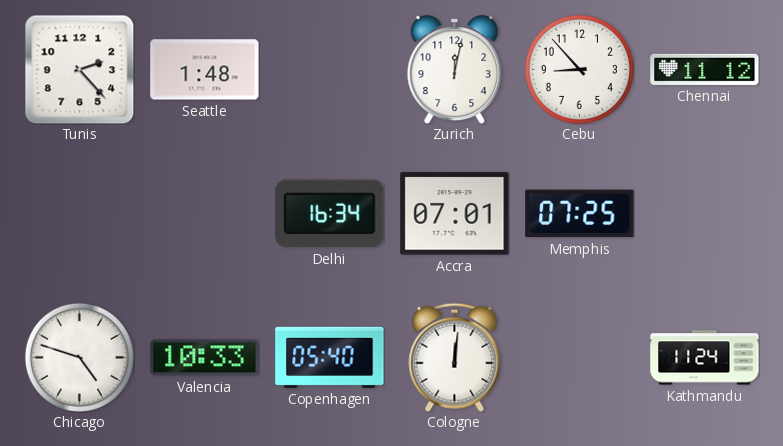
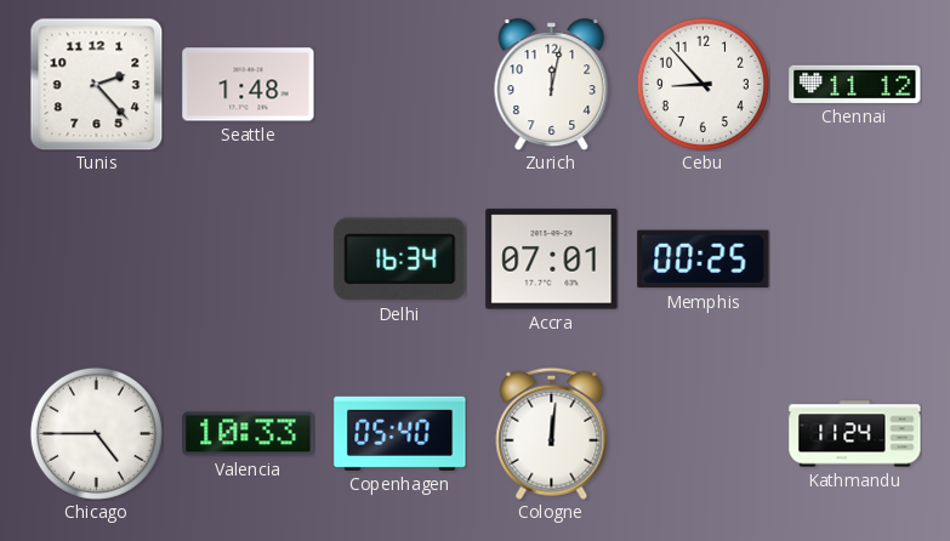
Memphis: 07:25 -> 00:25
Chicago: 4:48 -> 4:45
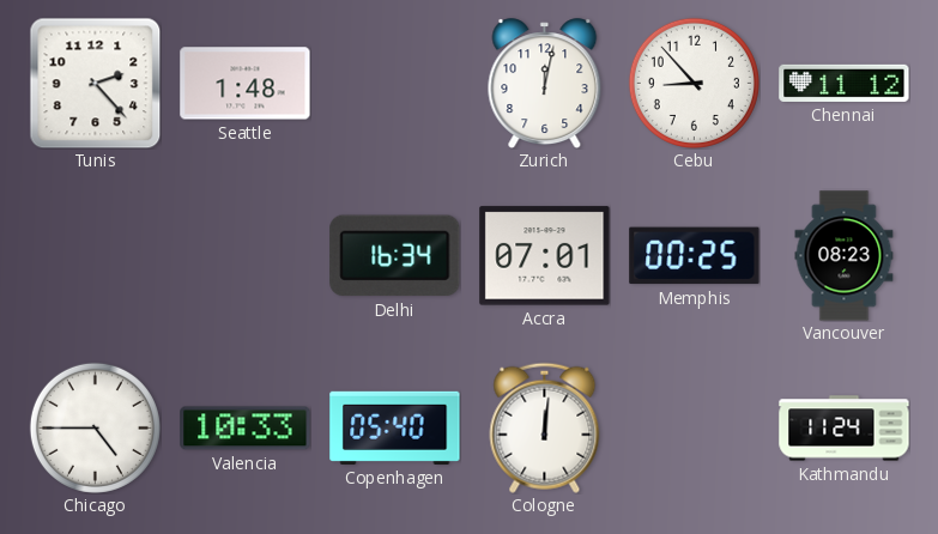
Vancouver: none -> 08:23
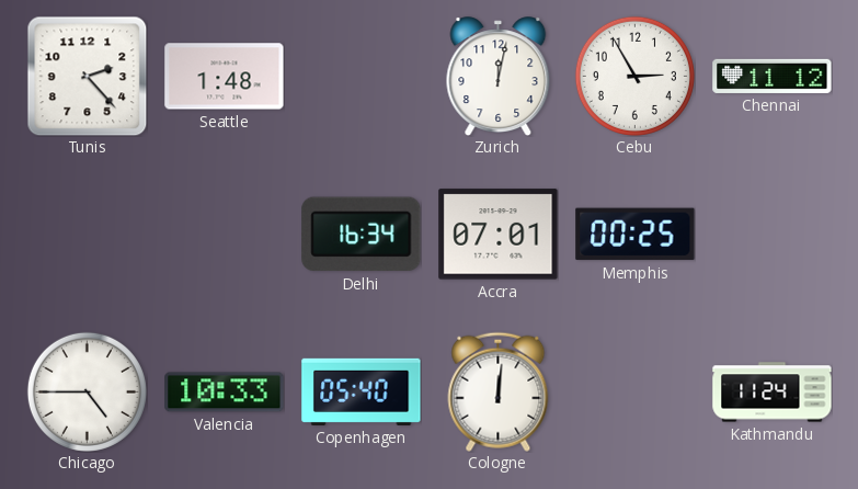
Cebu: 8:53 -> 2:55
Vancouver: 08:23 -> none
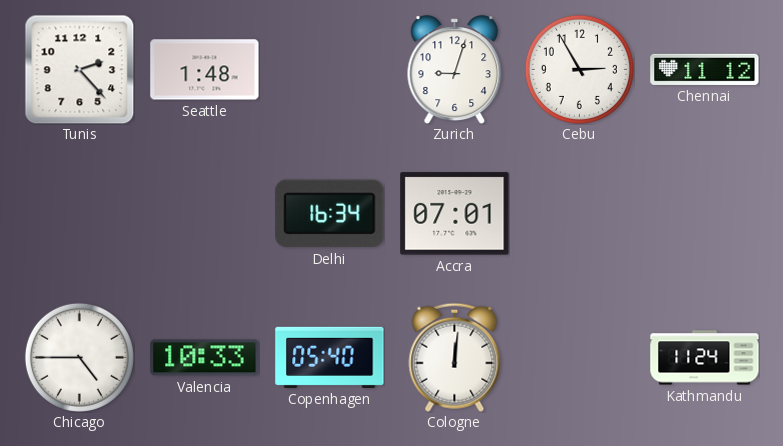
Zurich: 12:02 -> 9:03
Memphis: 00:25 -> none
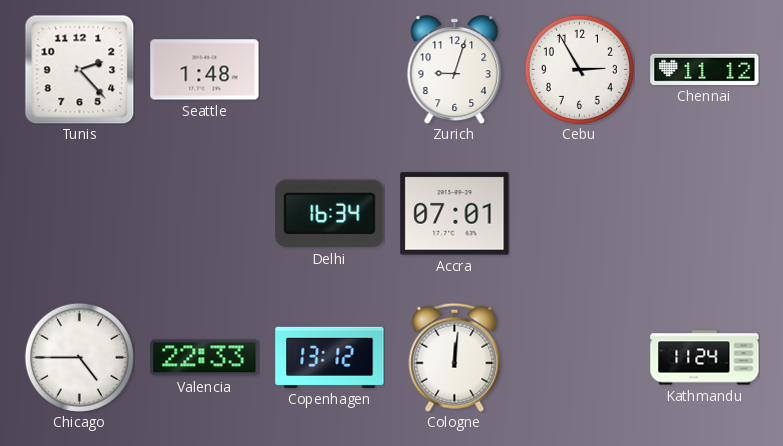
Valencia: 10:33 -> 22:33
Copenhagen: 05:40 -> 13:12
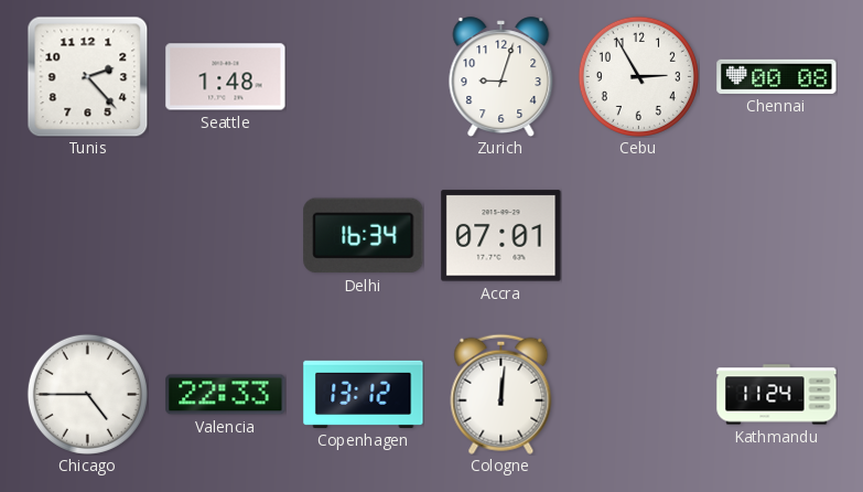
Chennai: 11:12 -> 00:08
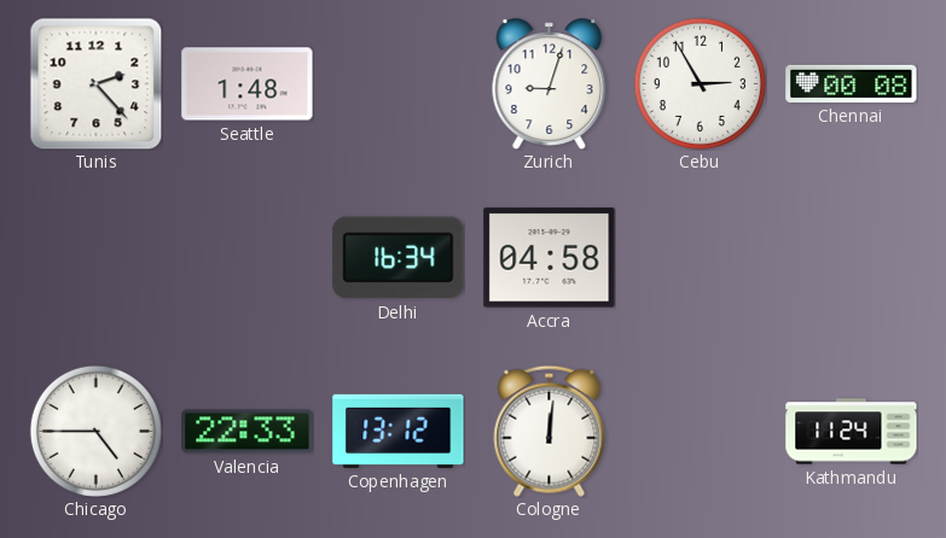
Accra: 07:01 -> 04:58
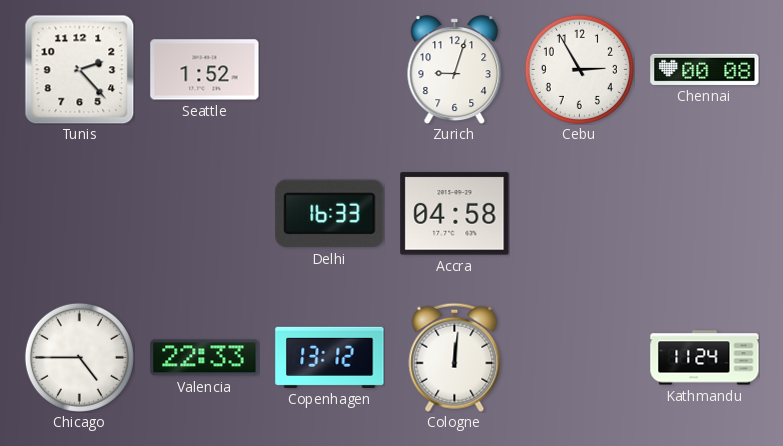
Seattle: 1:48 -> 1:52
Delhi: 16:34 -> 16:33
